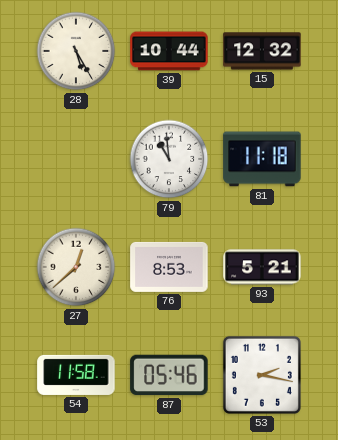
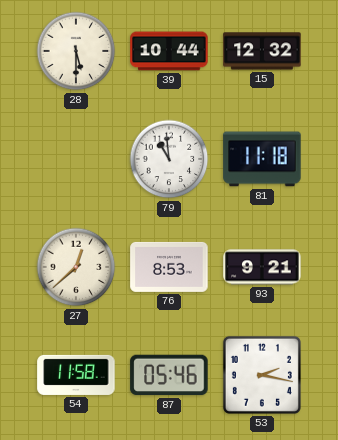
28: 5:25 -> 5:30
93: 5:21 -> 9:21
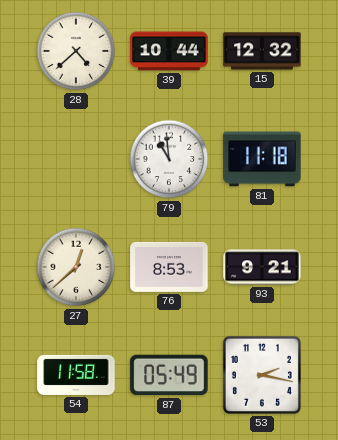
28: 5:30 -> 4:38
87: 05:46 -> 05:49
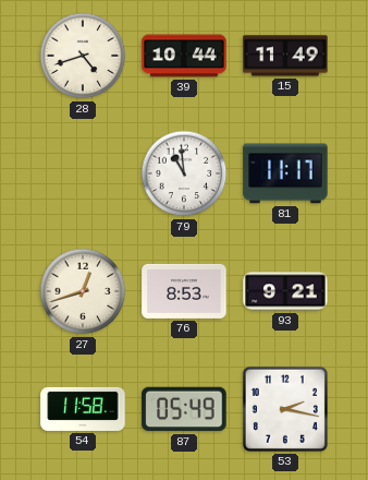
28: 4:38 -> 4:42
15: 12:32 -> 11:49
81: 11:18 -> 11:17
27: 12:38 -> 12:42
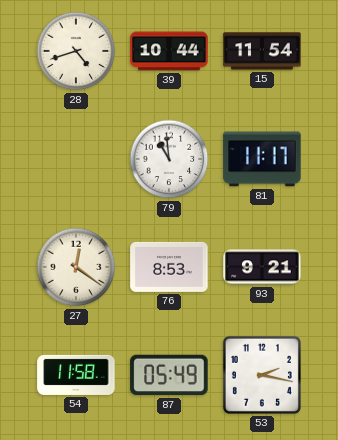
15: 11:49 -> 11:54
27: 12:42 -> 12:21
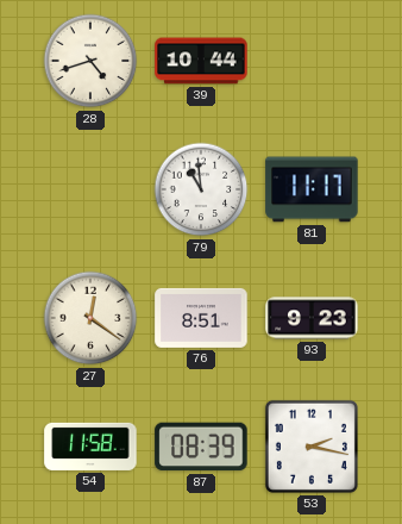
15: 11:54 -> none
76: 8:53 -> 8:51
93: 9:21 -> 9:23
87: 05:49 -> 08:39
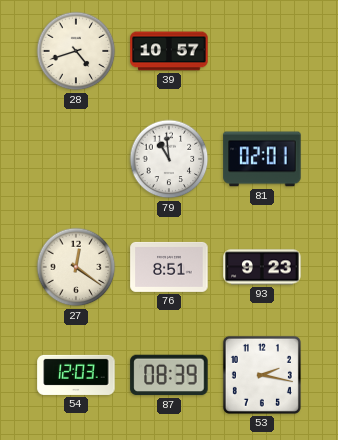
39: 10:44 -> 10:57
81: 11:17 -> 02:01
54: 11:58 -> 12:03
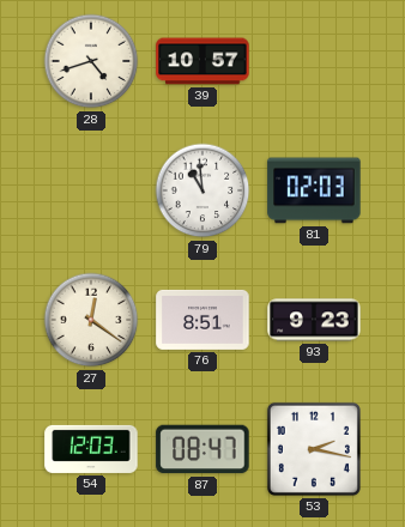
81: 02:01 -> 02:03
87: 08:39 -> 08:47
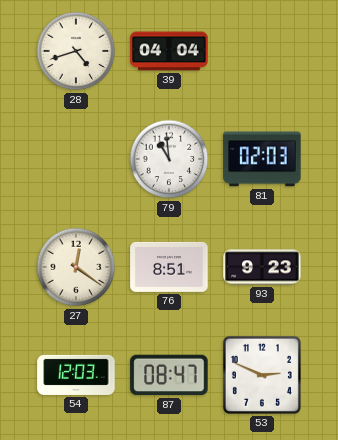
39: 10:57 -> 04:04
53: 2:17 -> 2:49
